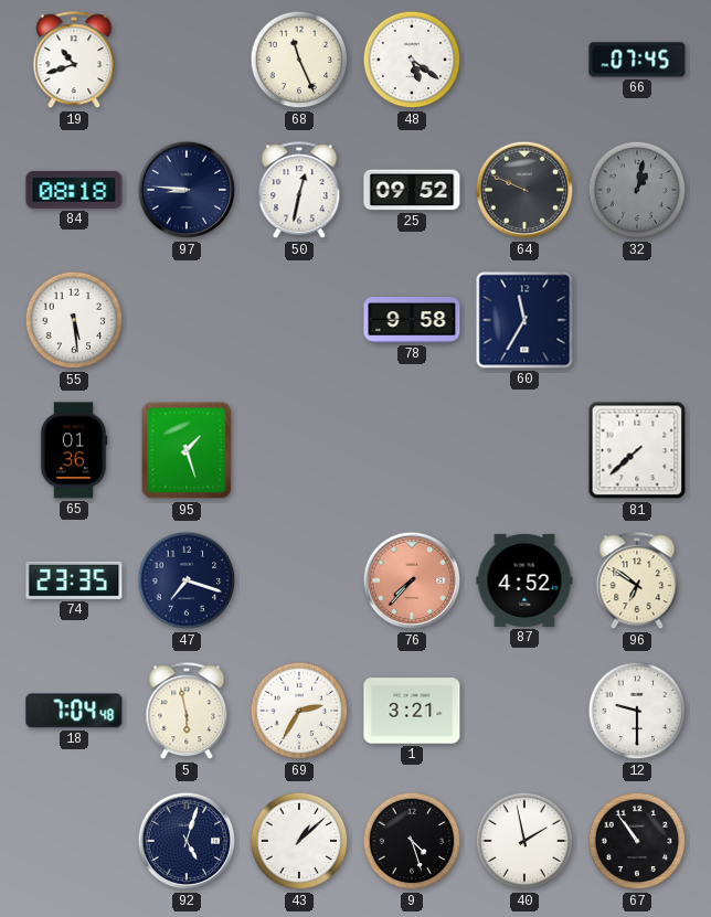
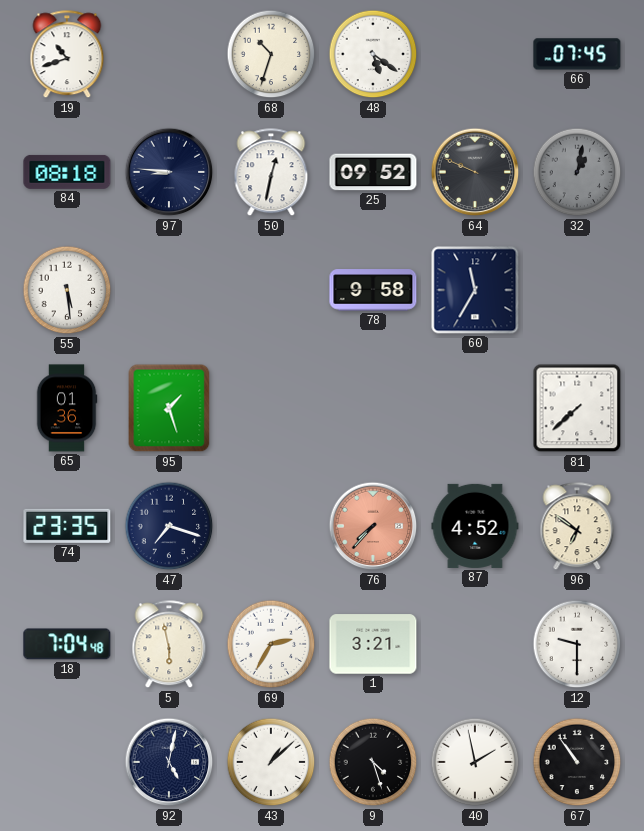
68: 11:26 -> 10:33
92: 5:03 -> 5:02
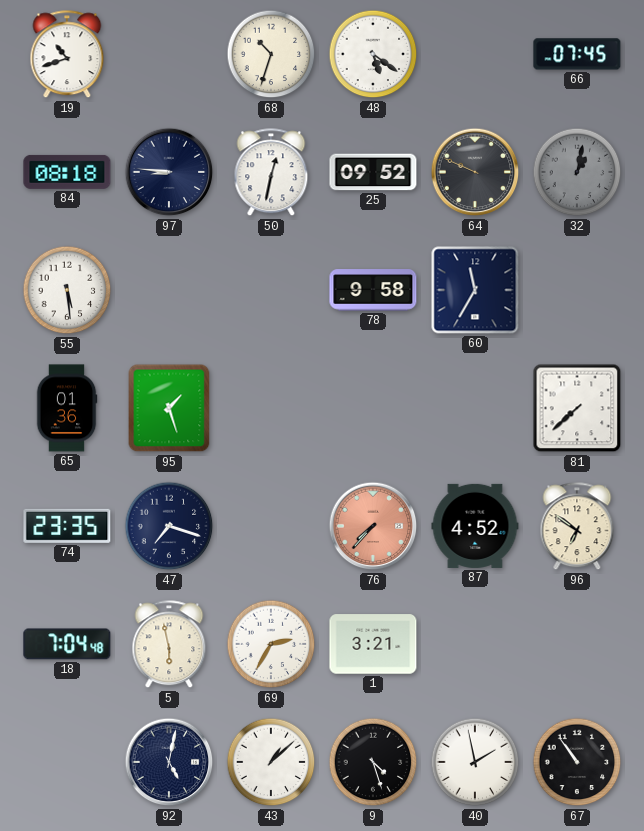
12: 9:30 -> none
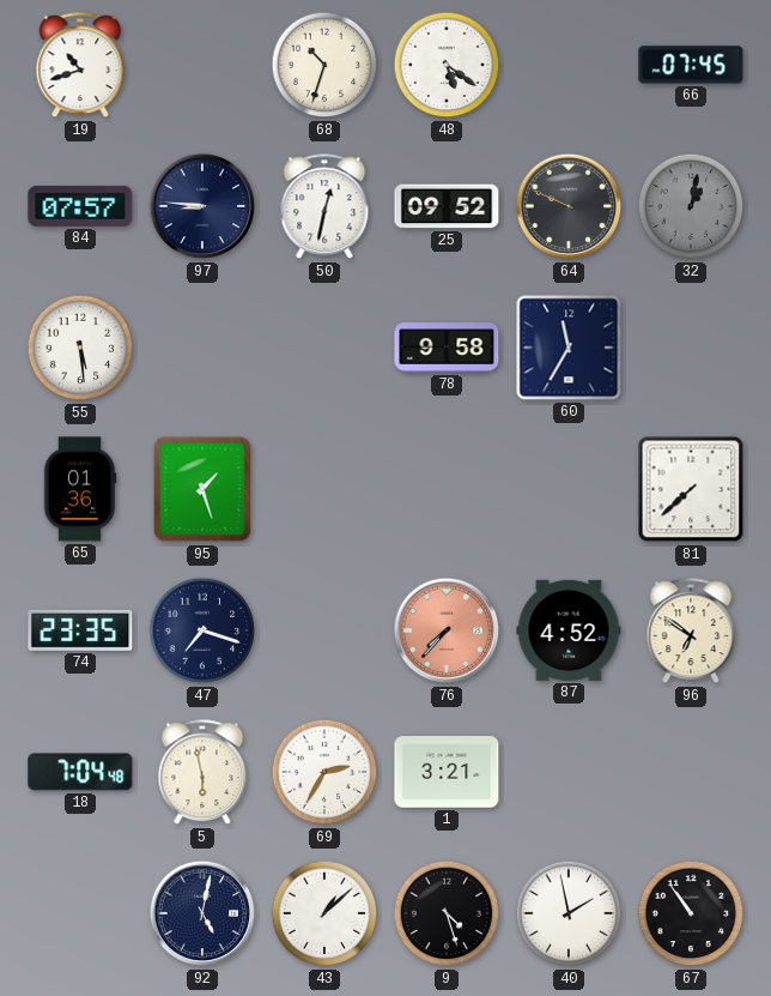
84: 08:18 -> 07:57
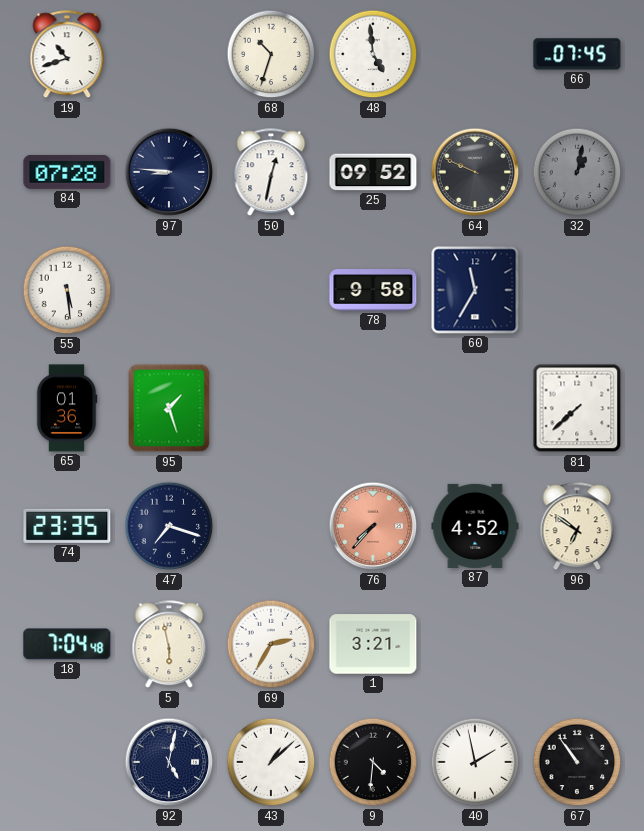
48: 5:21 -> 4:59
84: 07:57 -> 07:28
9: 4:27 -> 4:31
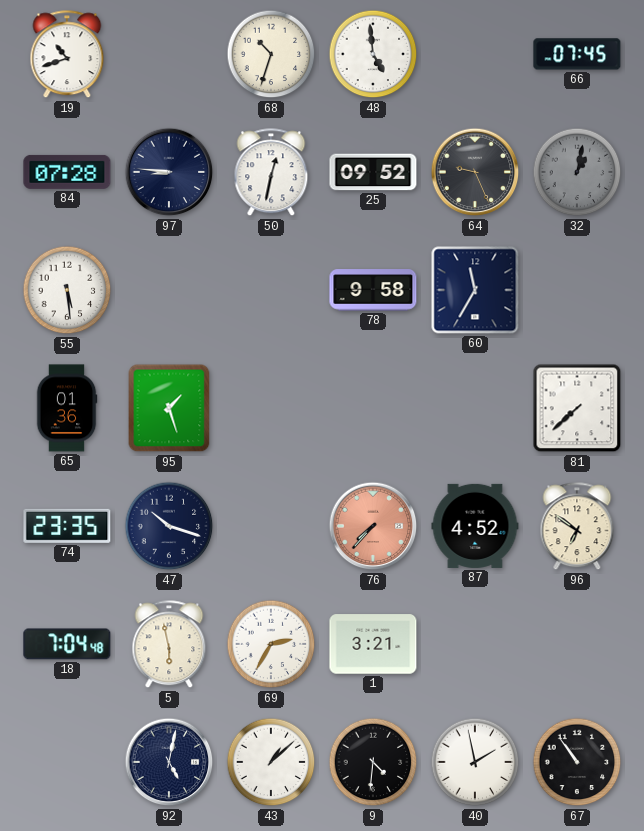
64: 9:49 -> 9:26
47: 7:18 -> 10:18
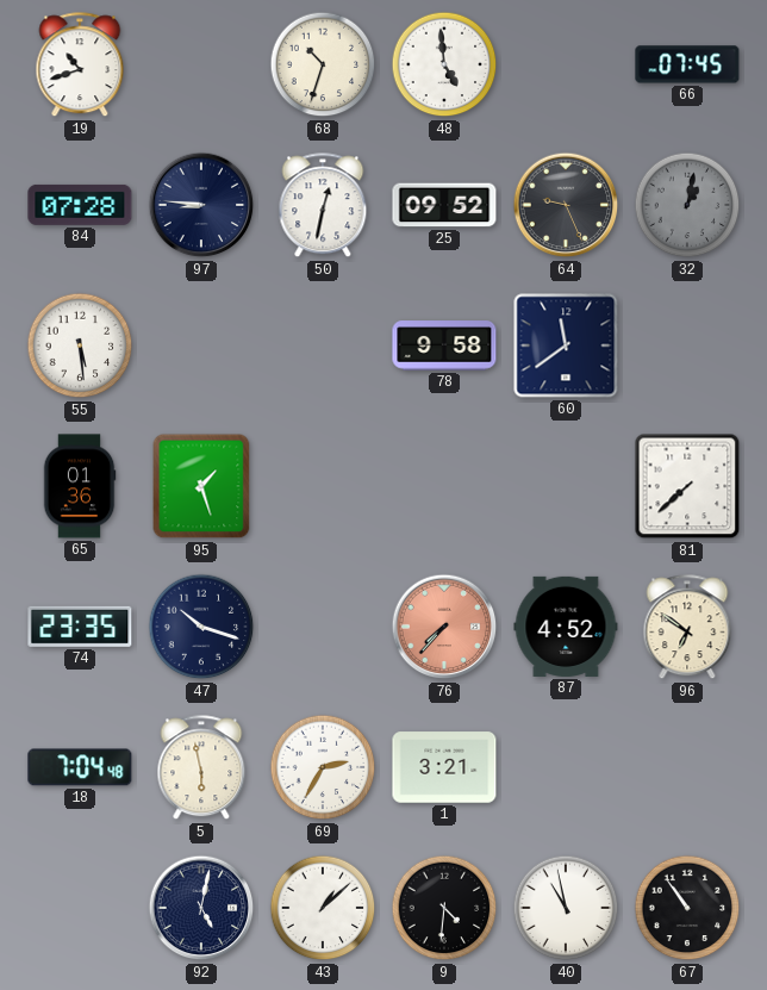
60: 11:35 -> 11:39
40: 1:58 -> 10:58
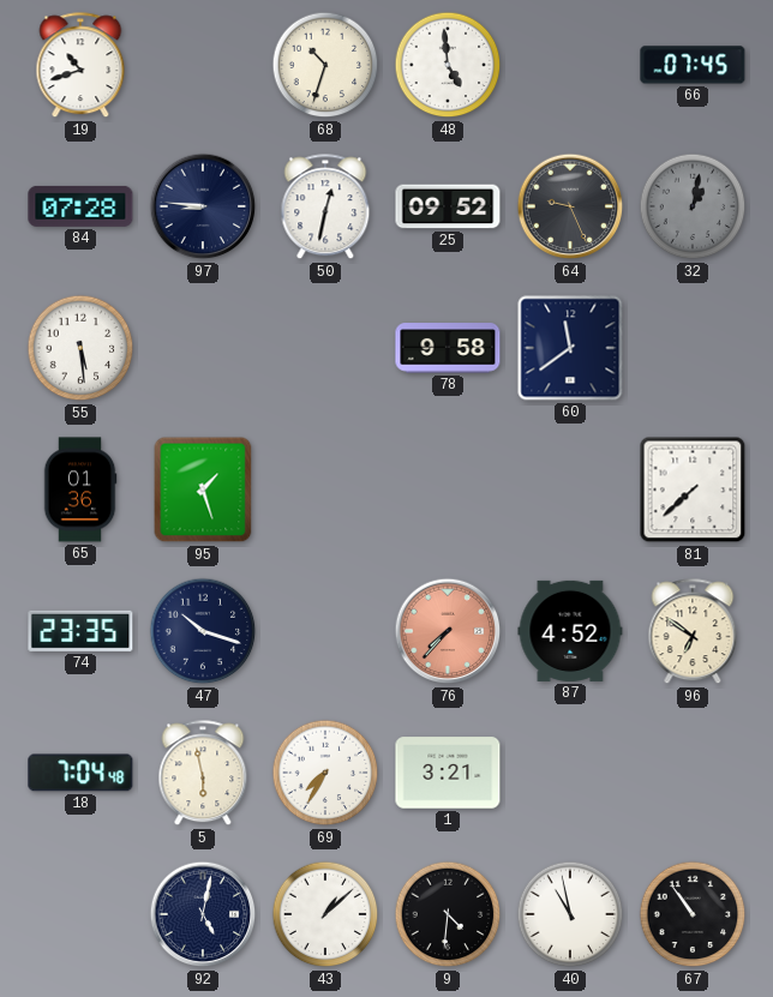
69: 2:35 -> 7:35
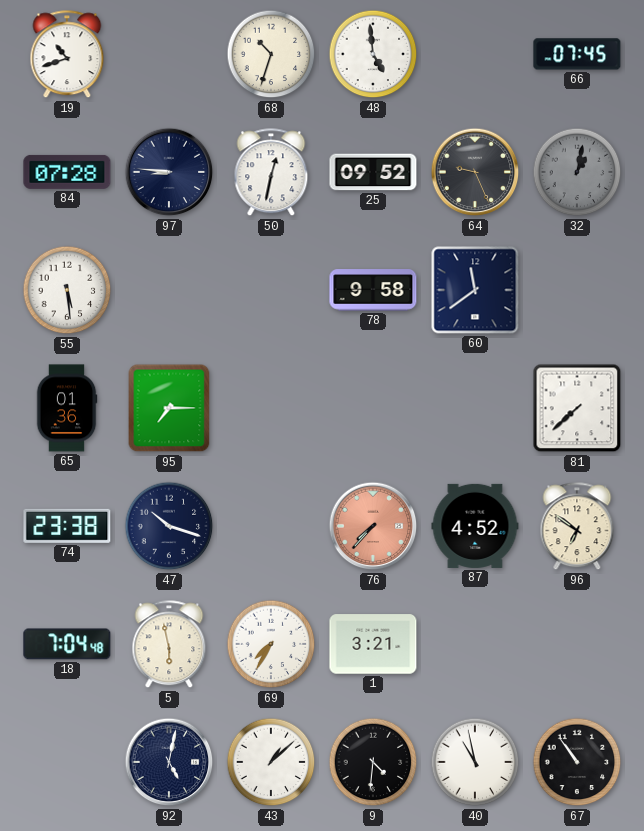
95: 1:27 -> 7:15
74: 23:35 -> 23:38
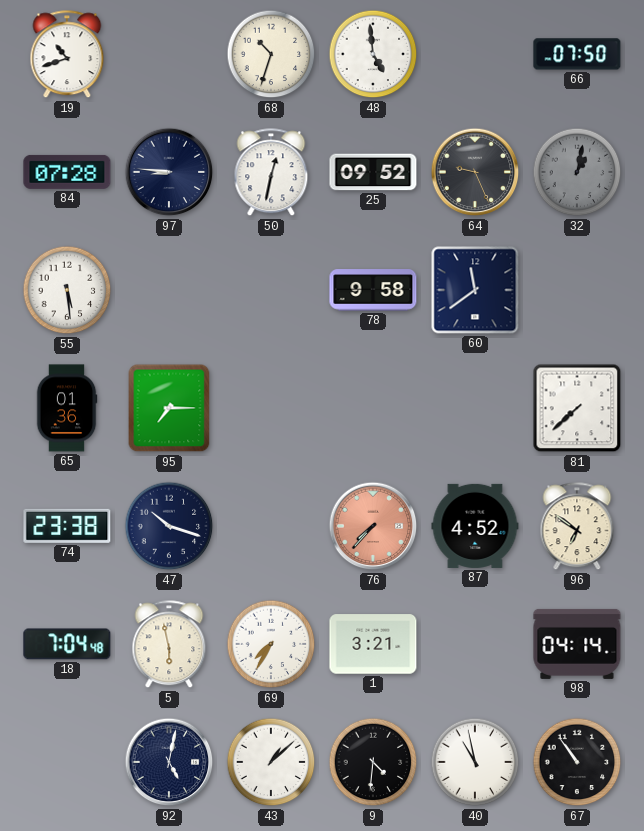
66: 07:45 -> 07:50
98: none -> 04:14
